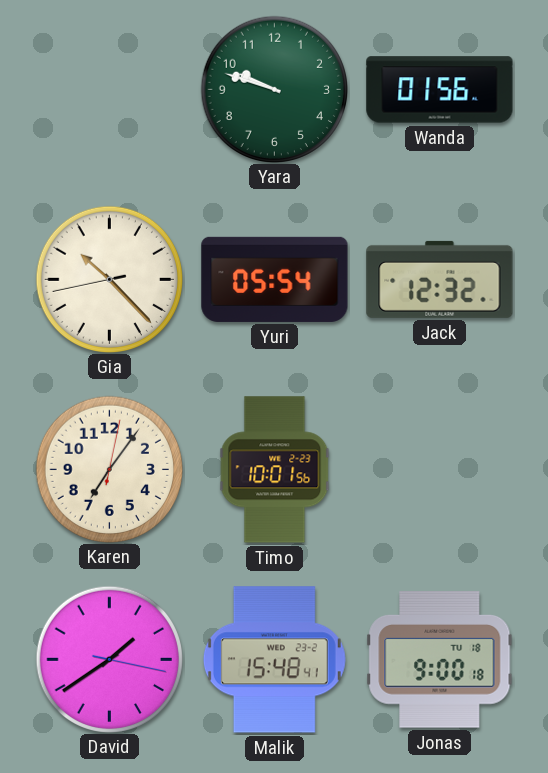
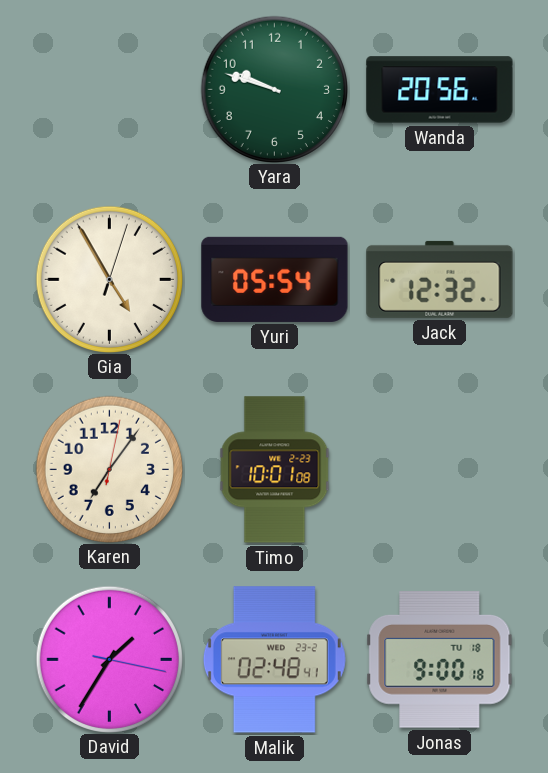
Wanda: 01:56 -> 20:56
Gia: 10:22 -> 4:55
Timo: 10:01:56 -> 10:01:08
David: 1:39 -> 1:35
Malik: 15:48 -> 02:48
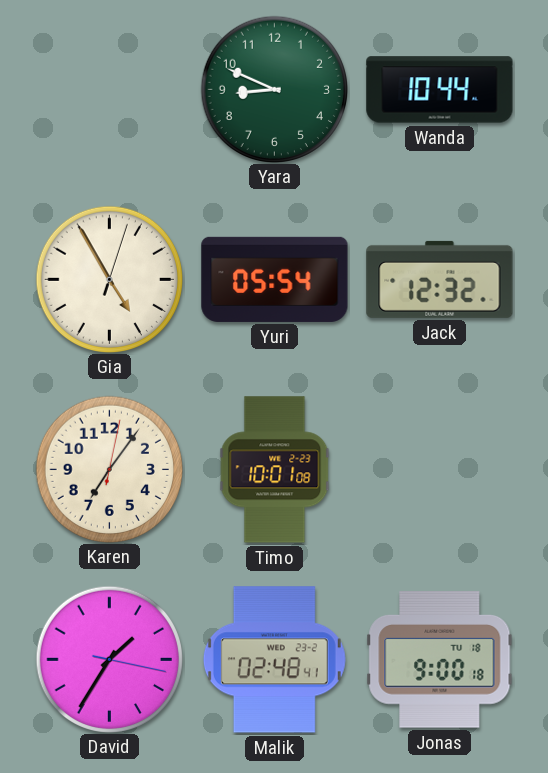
Yara: 9:48 -> 8:49
Wanda: 20:56 -> 10:44
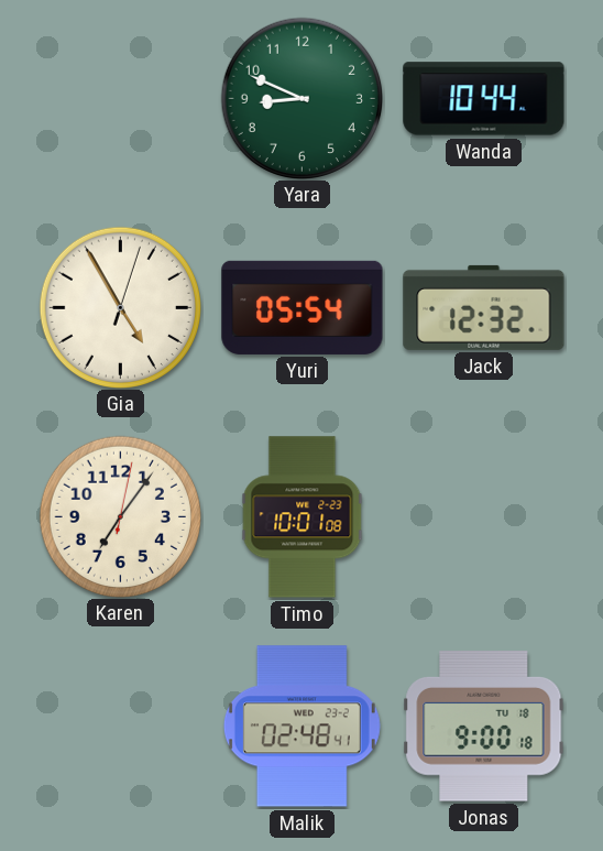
David: 1:35 -> none
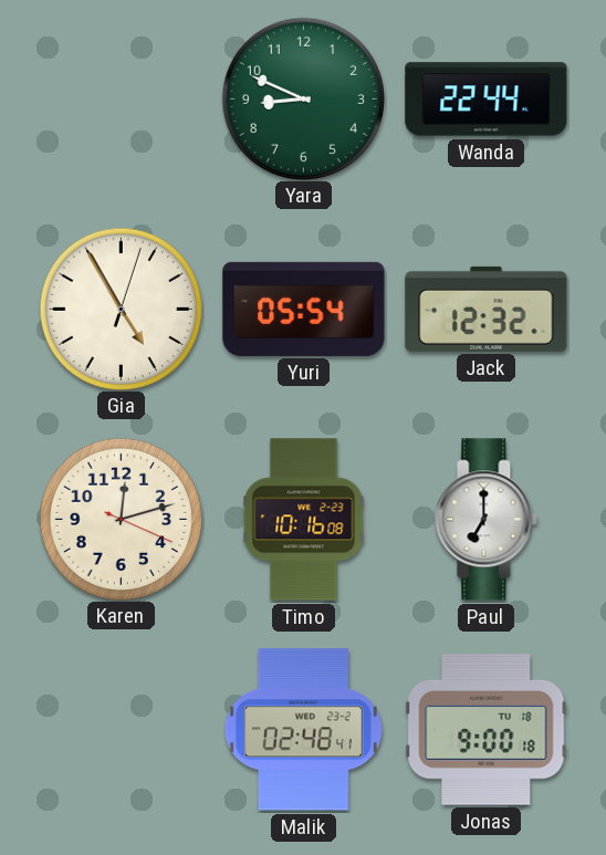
Wanda: 10:44 -> 22:44
Karen: 7:06 -> 12:12
Timo: 10:01 -> 10:16
Paul: none -> 7:00
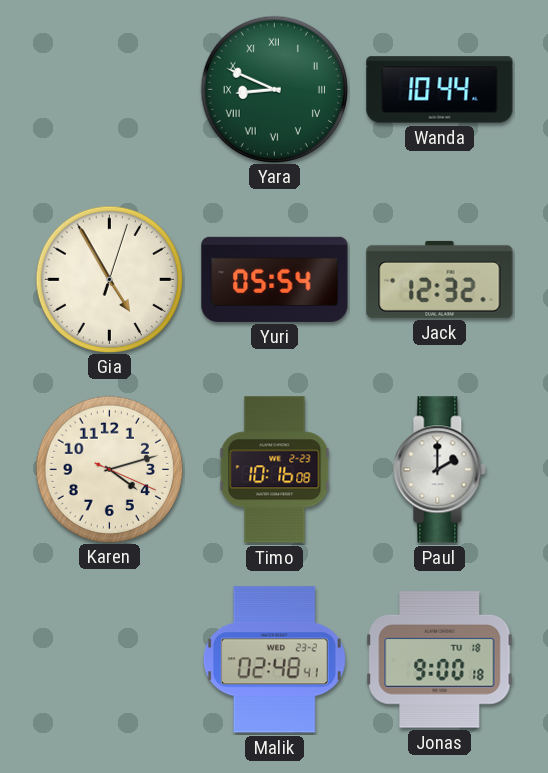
Yara numerals: Arabic -> Roman
Wanda: 22:44 -> 10:44
Karen: 12:12 -> 4:12
Paul: 7:00 -> 2:00
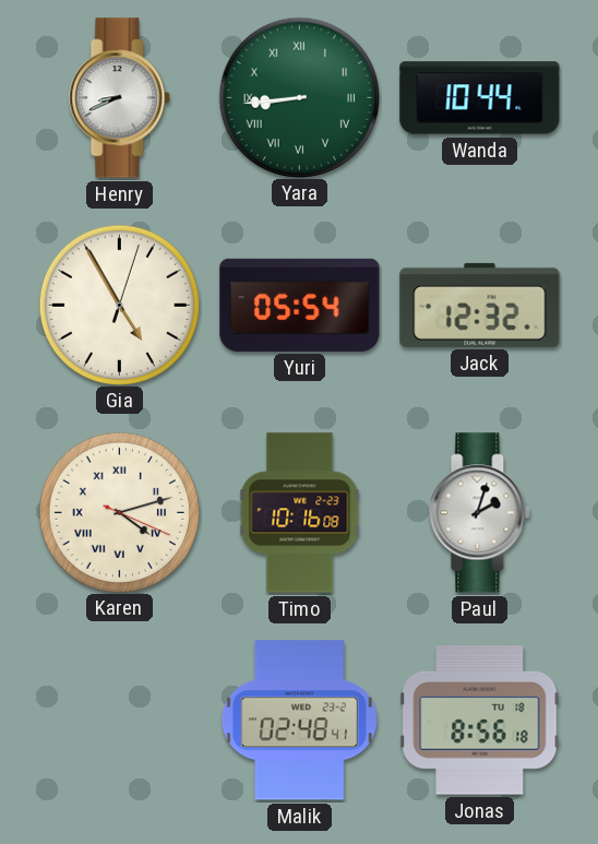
Henry: none -> 8:41
Yara: 8:49 -> 8:44
Karen numerals: Arabic -> Roman
Paul: 2:00 -> 2:03
Jonas: 9:00 -> 8:56
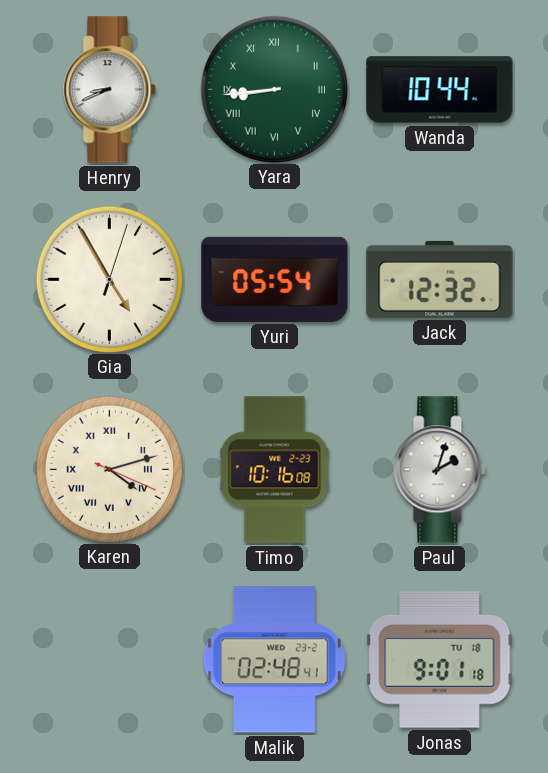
Jonas: 8:56 -> 9:01
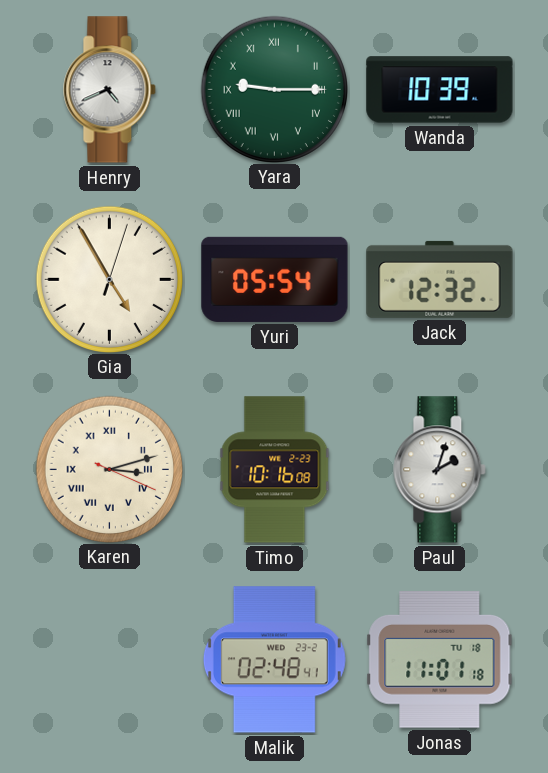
Henry: 8:41 -> 4:41
Yara: 8:44 -> 9:15
Wanda: 10:44 -> 10:39
Karen: 4:12 -> 3:12
Jonas: 9:01 -> 11:01
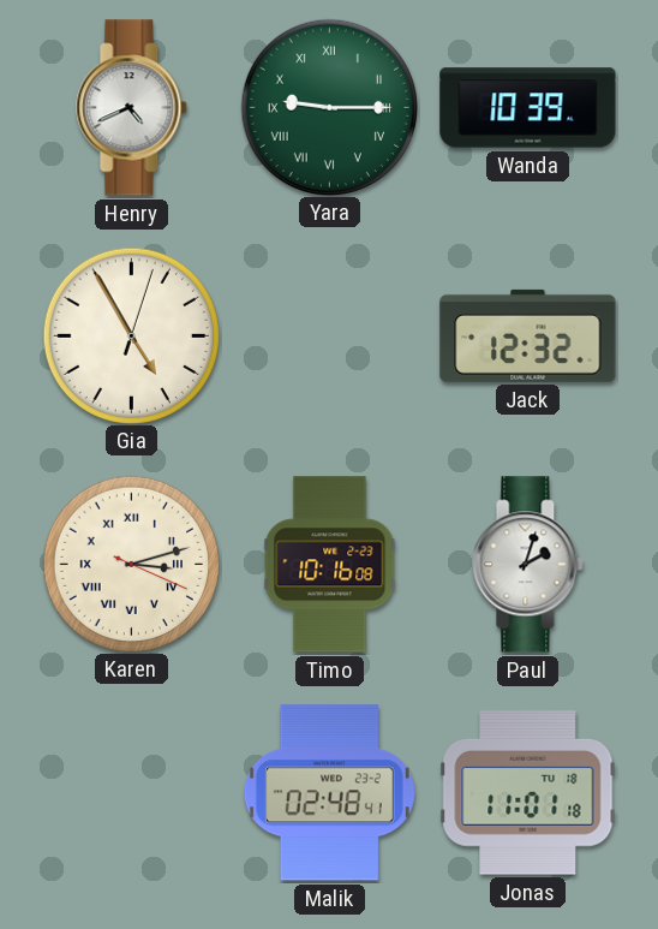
Yuri: 05:54 -> none
